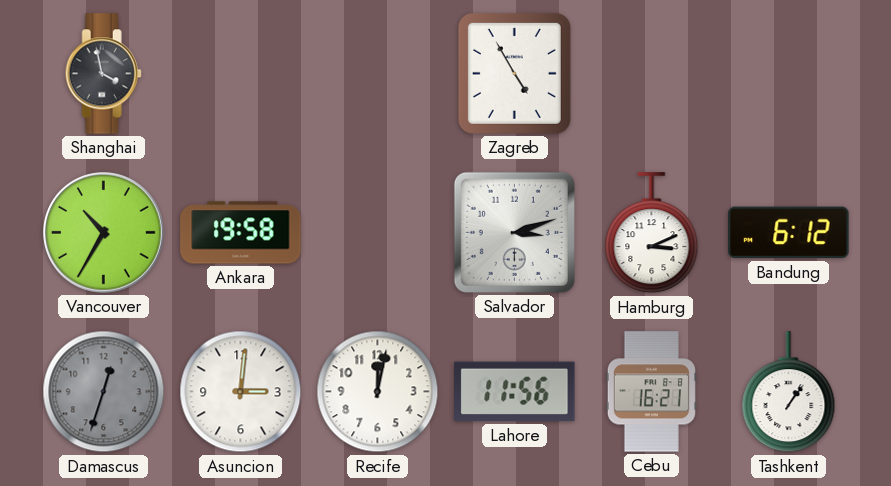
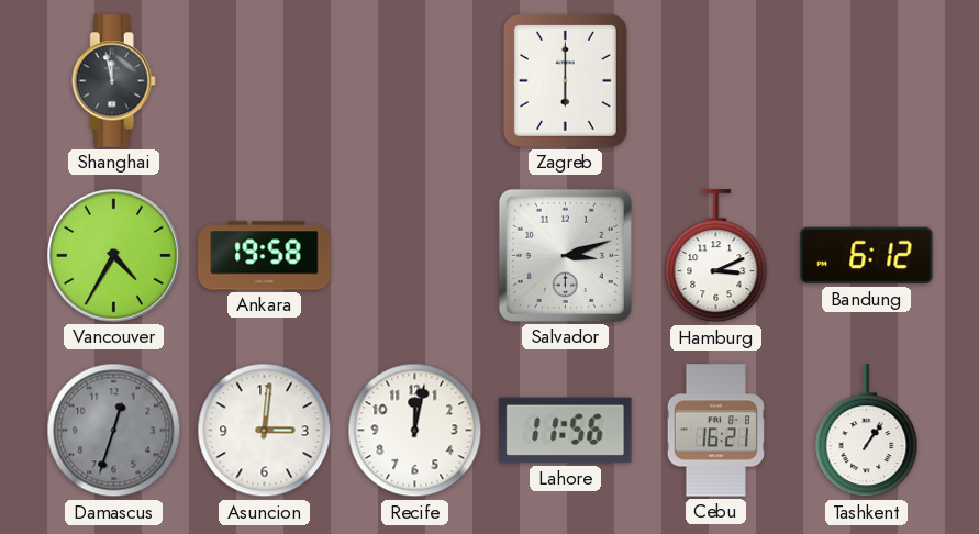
Shanghai: 3:58 -> 11:58
Zagreb: 4:55 -> 6:00
Vancouver: 10:35 -> 4:35
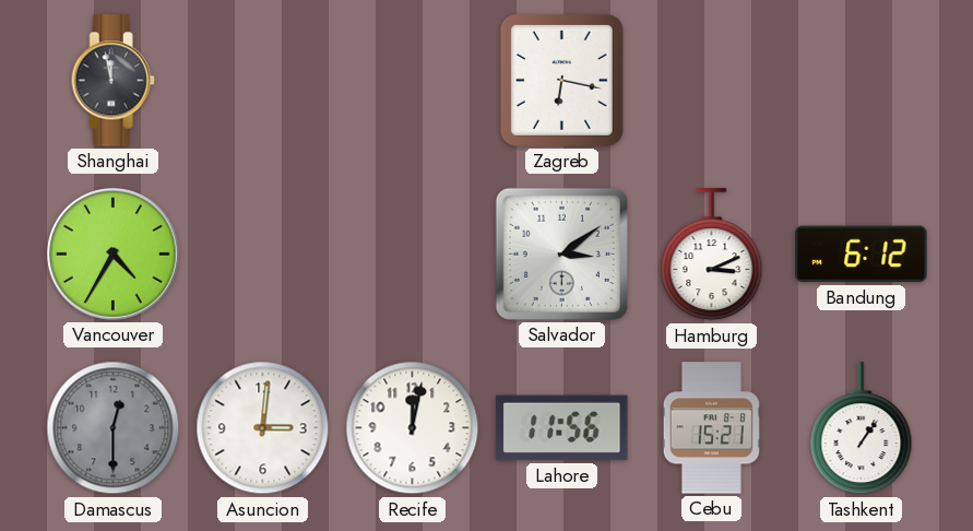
Zagreb: 6:00 -> 6:17
Ankara: 19:58 -> none
Salvador: 3:12 -> 3:09
Damascus: 12:33 -> 12:30
Cebu: 16:21 -> 15:21
